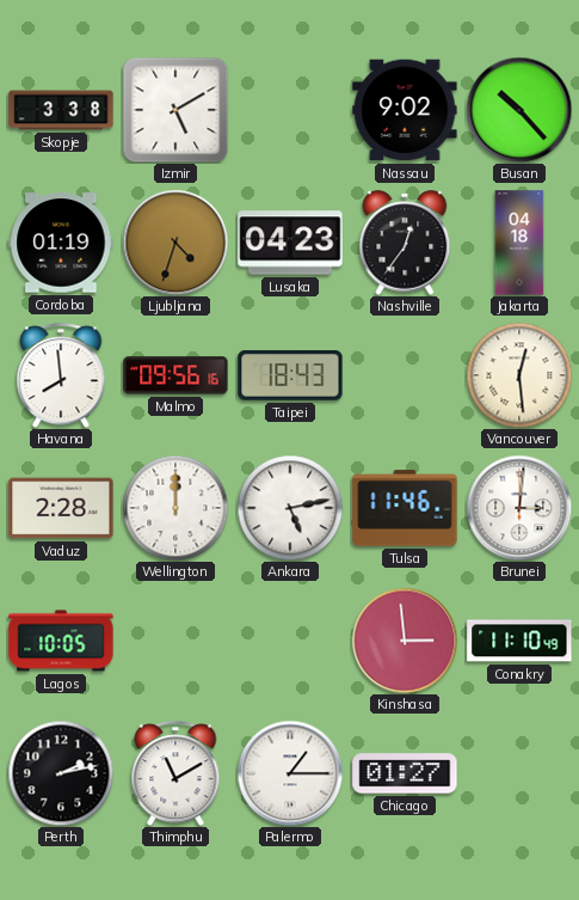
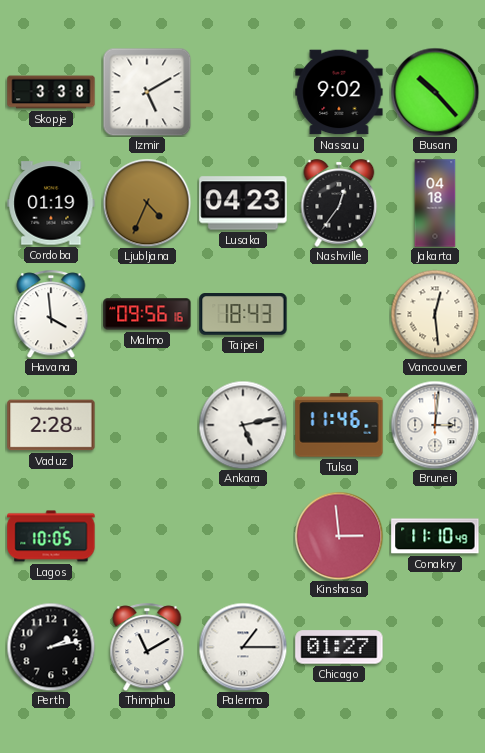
Ljubljana: 4:33 -> 4:34
Havana: 7:59 -> 3:59
Wellington: 12:00 -> none
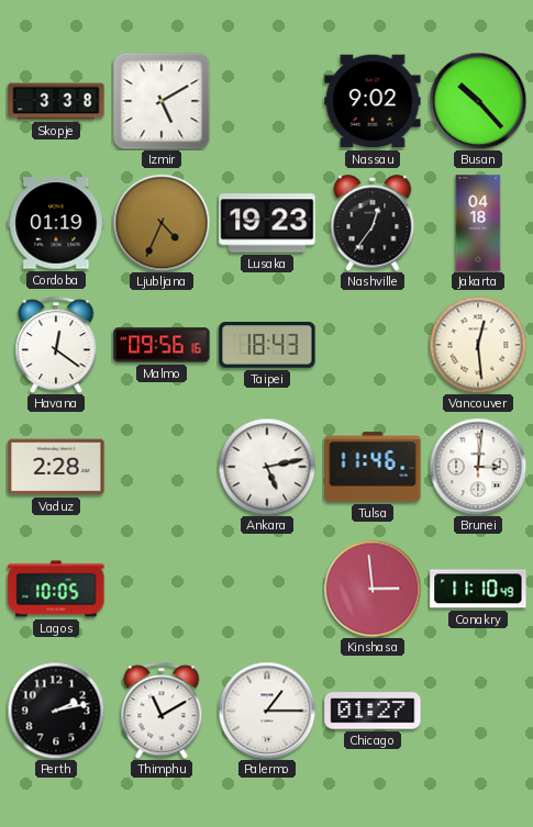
Lusaka: 04:23 -> 19:23
Havana: 3:59 -> 12:21
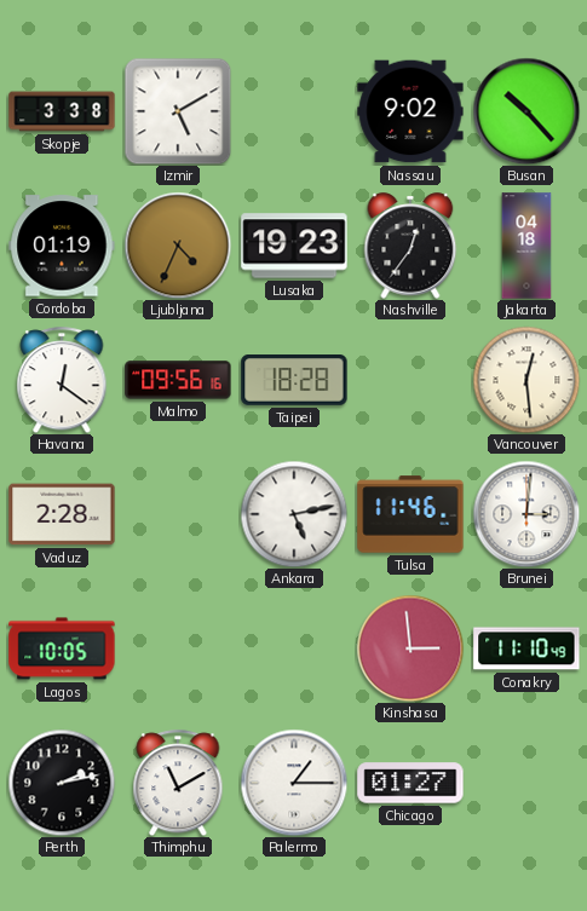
Taipei: 18:43 -> 18:28
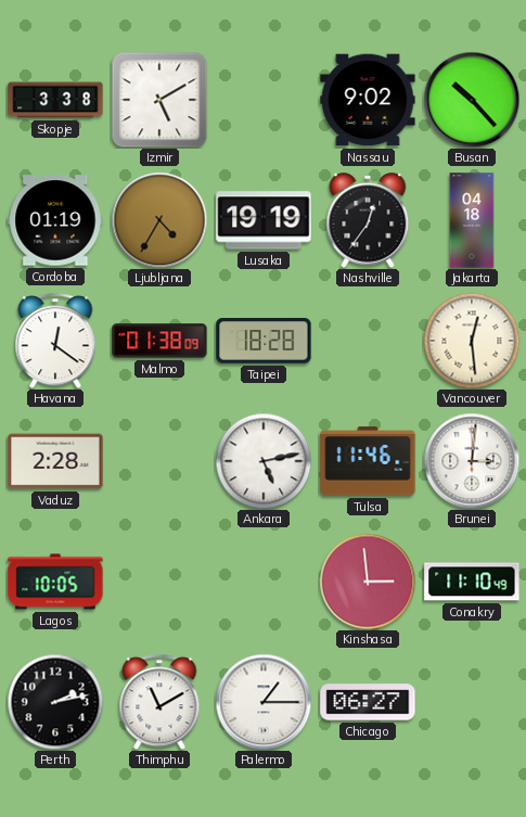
Ljubljana: 4:34 -> 4:35
Lusaka: 19:23 -> 19:19
Malmo: 09:56 -> 01:38
Chicago: 01:27 -> 06:27
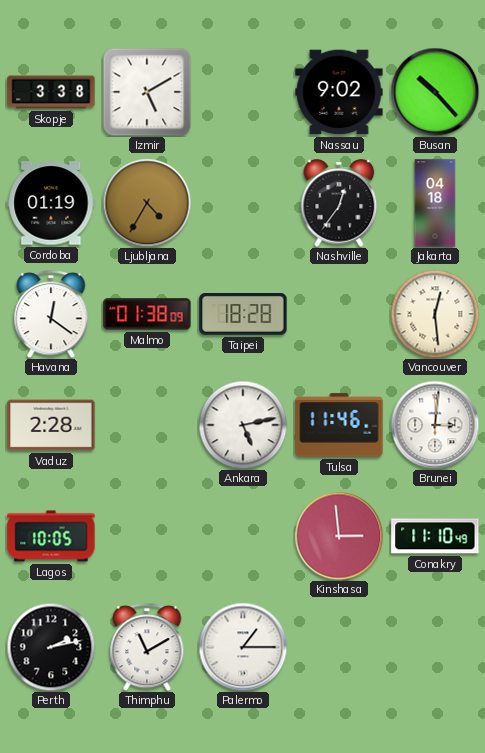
Lusaka: 19:19 -> none
Chicago: 06:27 -> none
